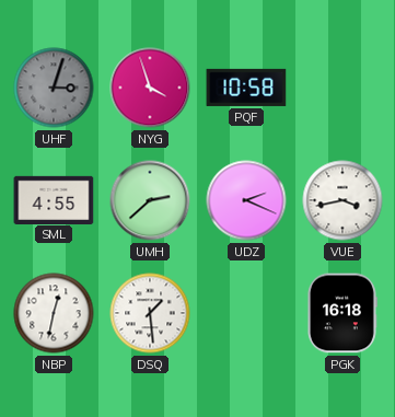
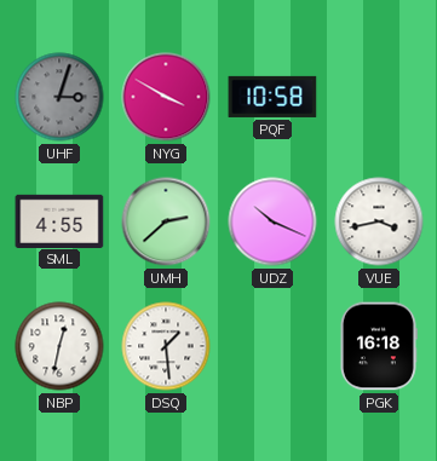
NYG: 3:57 -> 3:50
UDZ: 2:19 -> 10:19
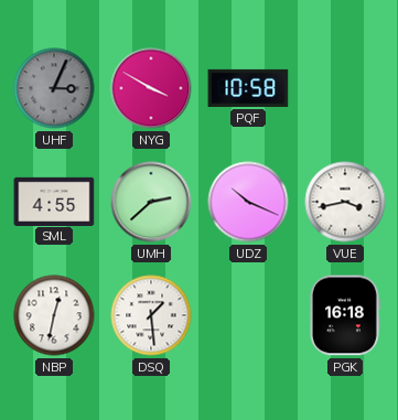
UHF: 3:03 -> 3:04
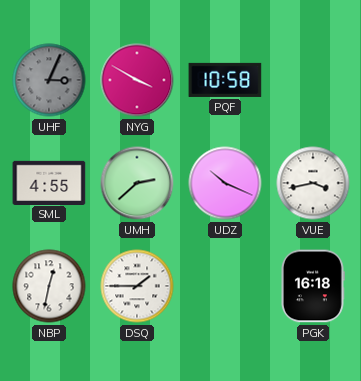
DSQ: 1:29 -> 1:45
